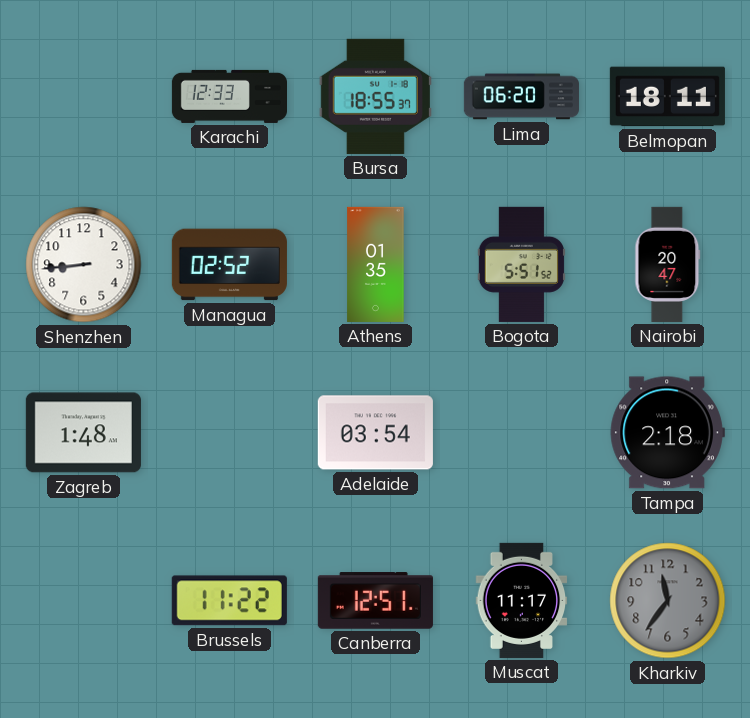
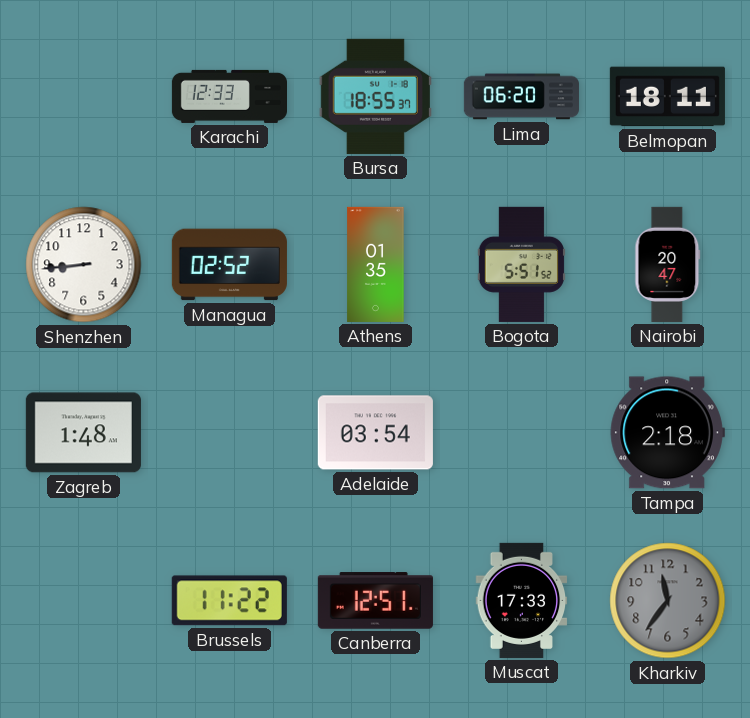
Muscat: 11:17 -> 17:33
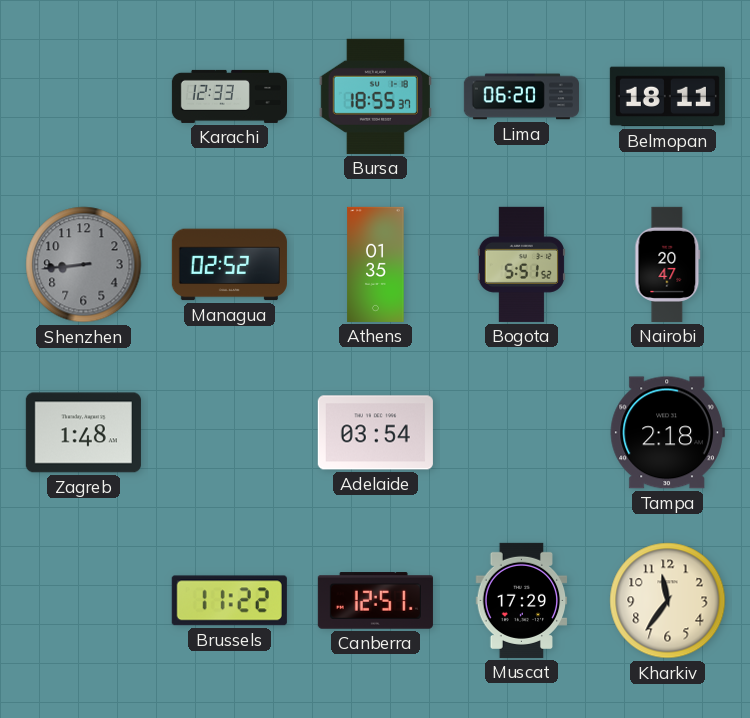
Shenzhen dial: white -> grey
Muscat: 17:33 -> 17:29
Kharkiv dial: grey -> cream
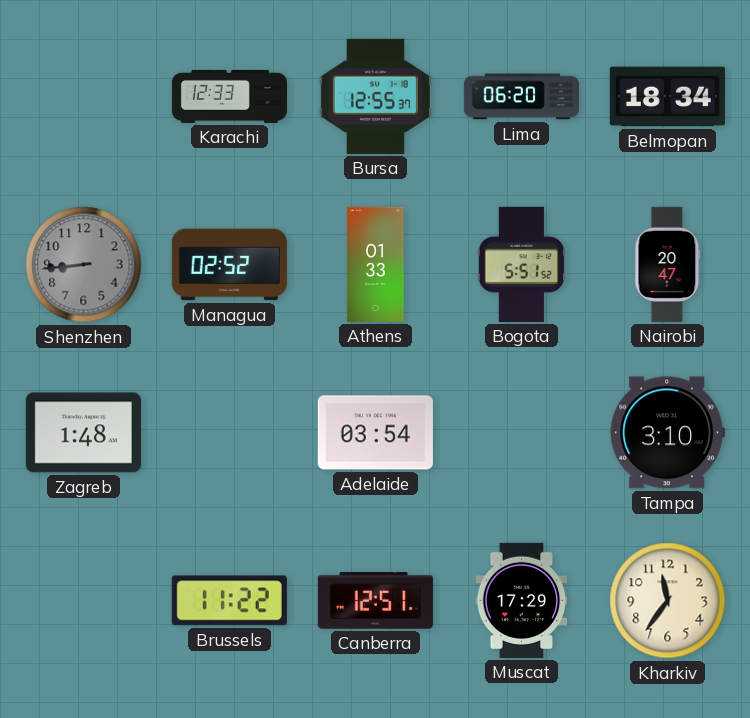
Bursa: 18:55 -> 12:55
Belmopan: 18:11 -> 18:34
Athens: 01:35 -> 01:33
Tampa: 2:18 -> 3:10
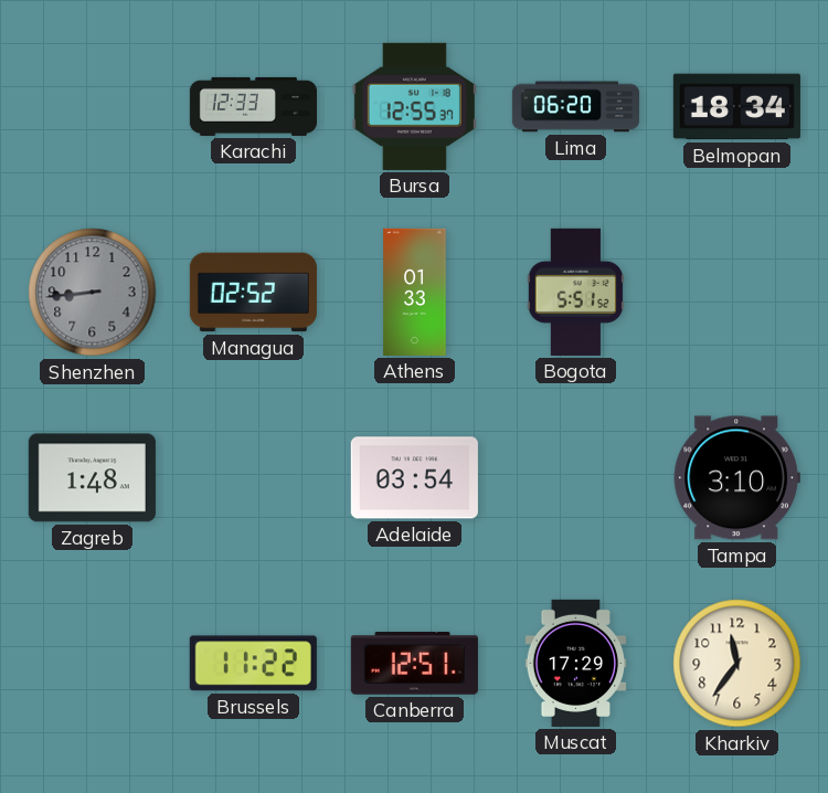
Nairobi: 20:47 -> none
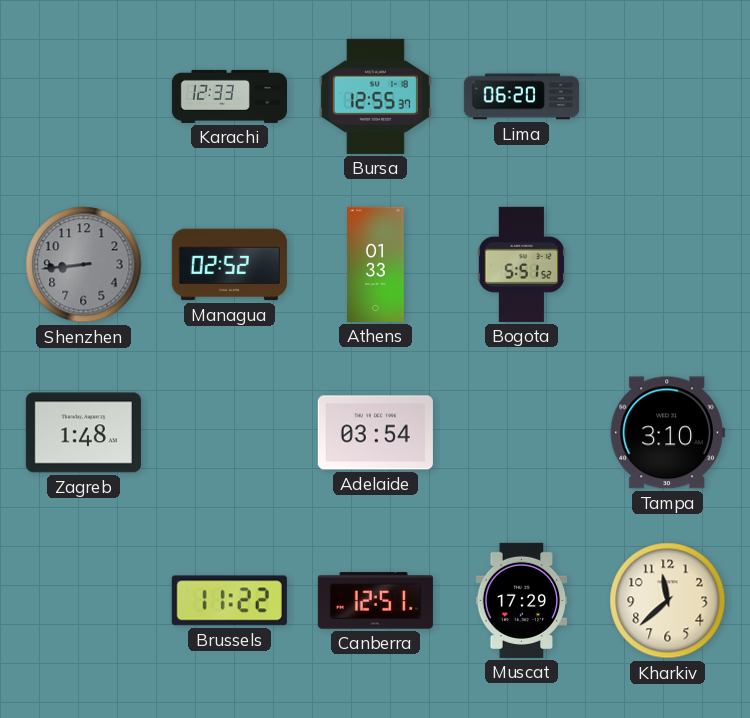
Belmopan: 18:34 -> none
Kharkiv: 11:36 -> 11:38
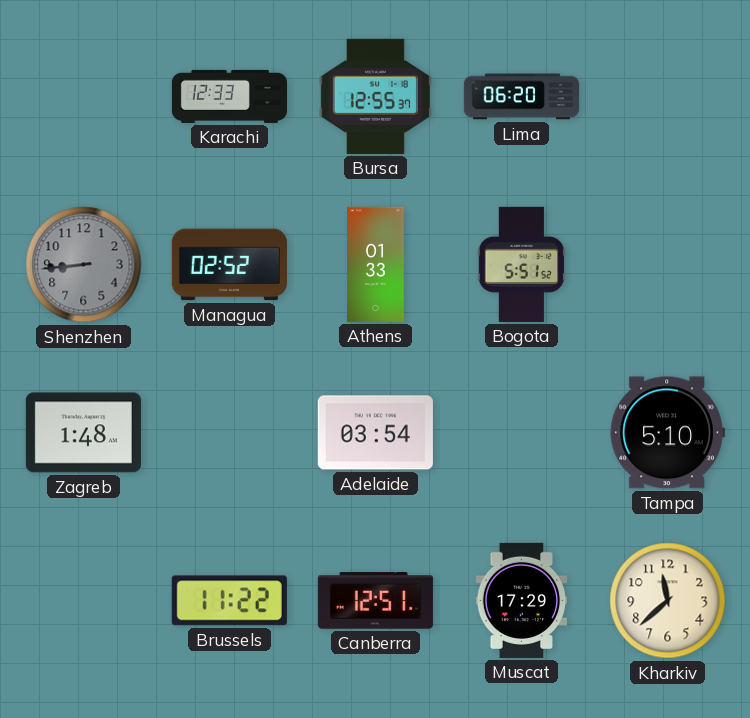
Tampa: 3:10 -> 5:10
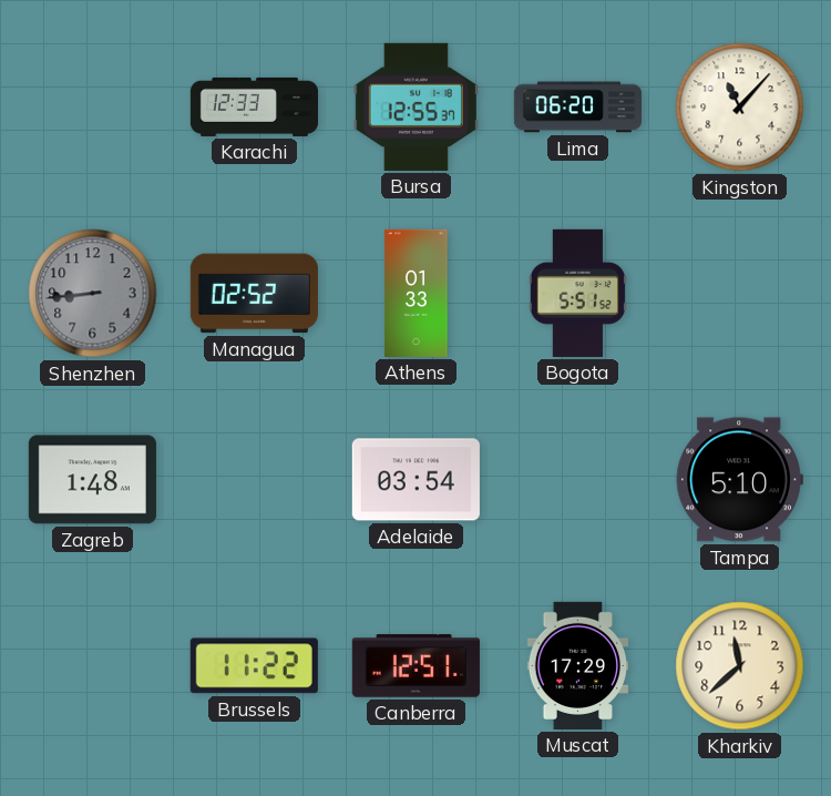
Kingston: none -> 11:07
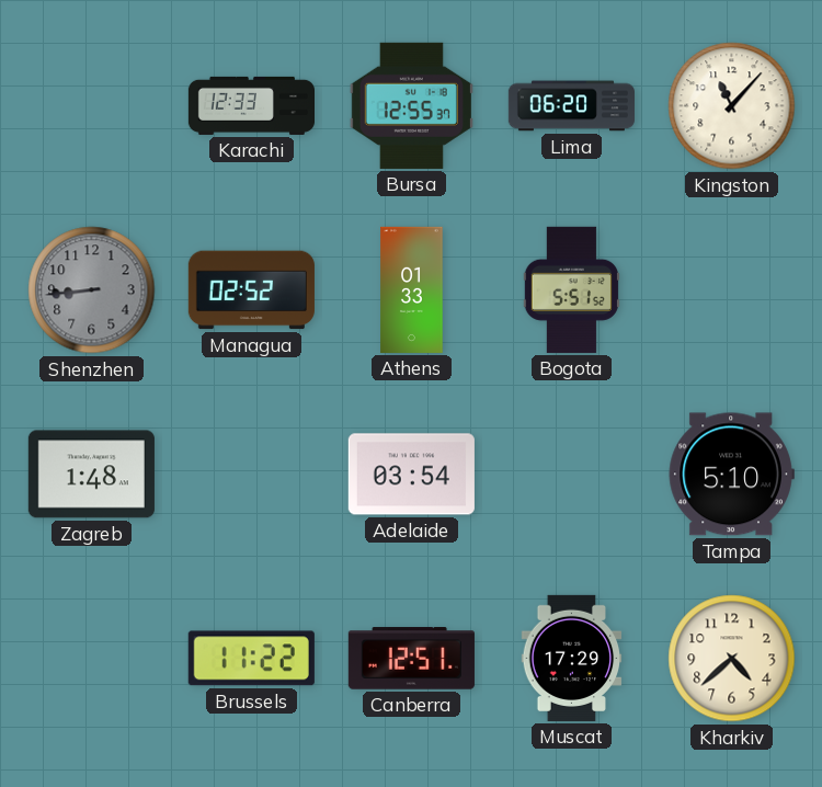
Kharkiv: 11:38 -> 4:38
